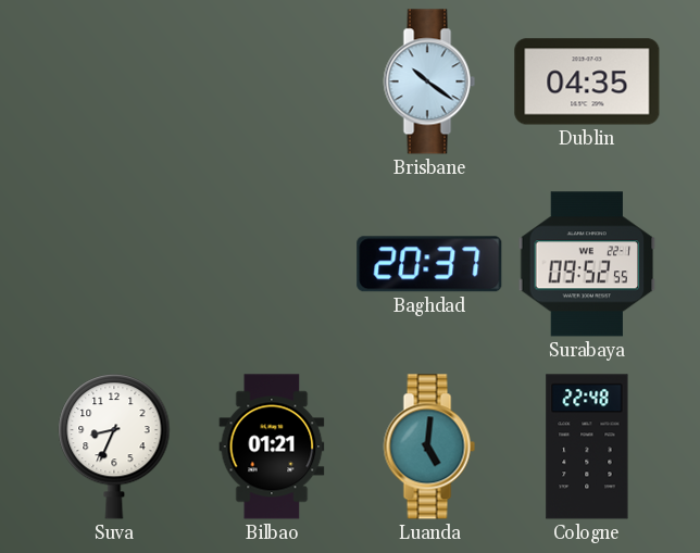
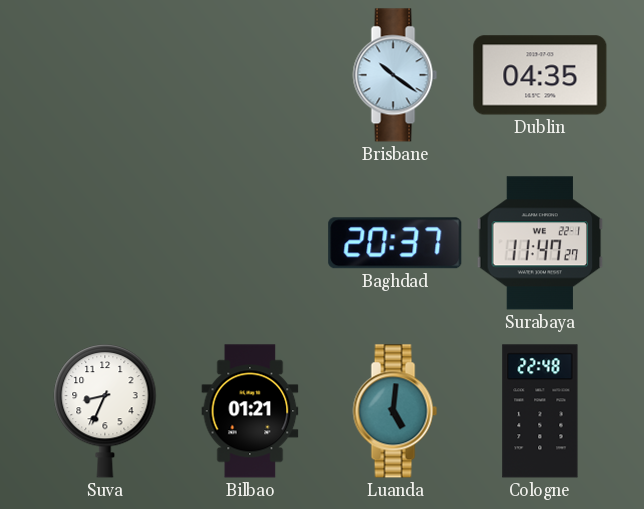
Surabaya: 09:52 -> 11:47
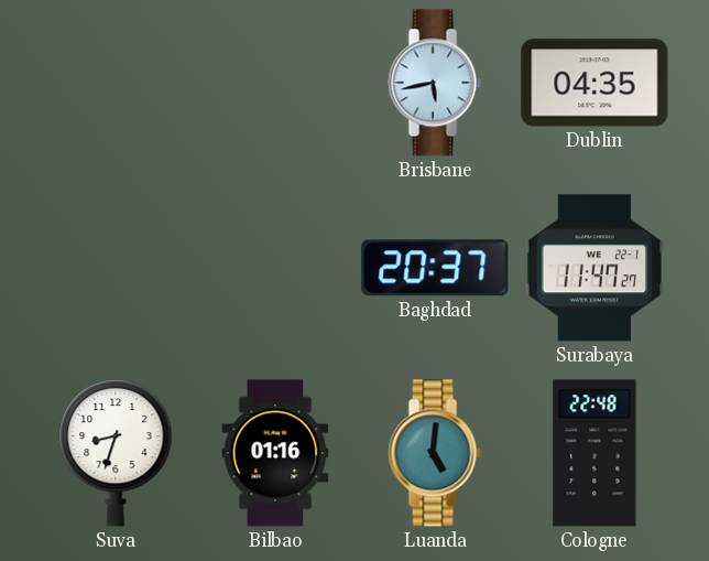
Brisbane: 10:21 -> 5:43
Suva: 8:34 -> 8:33
Bilbao: 01:21 -> 01:16
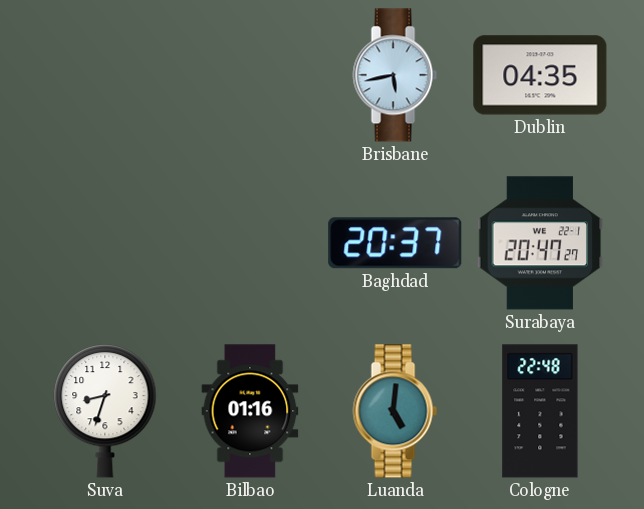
Surabaya: 11:47 -> 20:47
